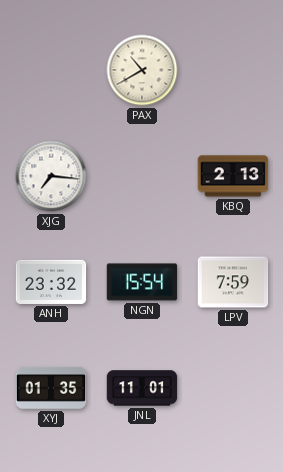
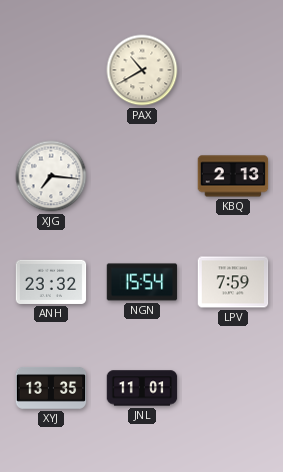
XYJ: 01:35 -> 13:35
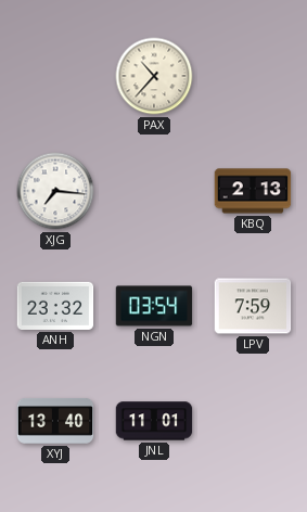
PAX: 10:40 -> 10:37
NGN: 15:54 -> 03:54
XYJ: 13:35 -> 13:40
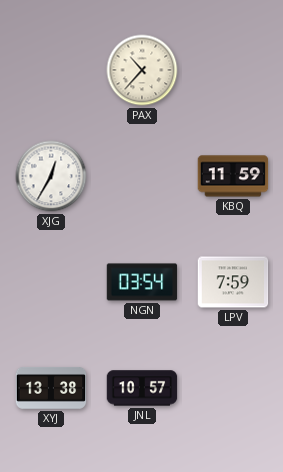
XJG: 7:16 -> 12:35
KBQ: 2:13 -> 11:59
ANH: 23:32 -> none
XYJ: 13:40 -> 13:38
JNL: 11:01 -> 10:57
